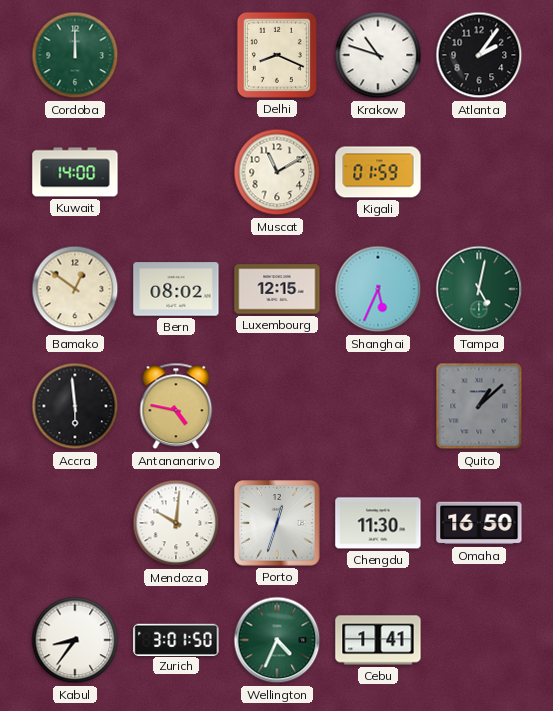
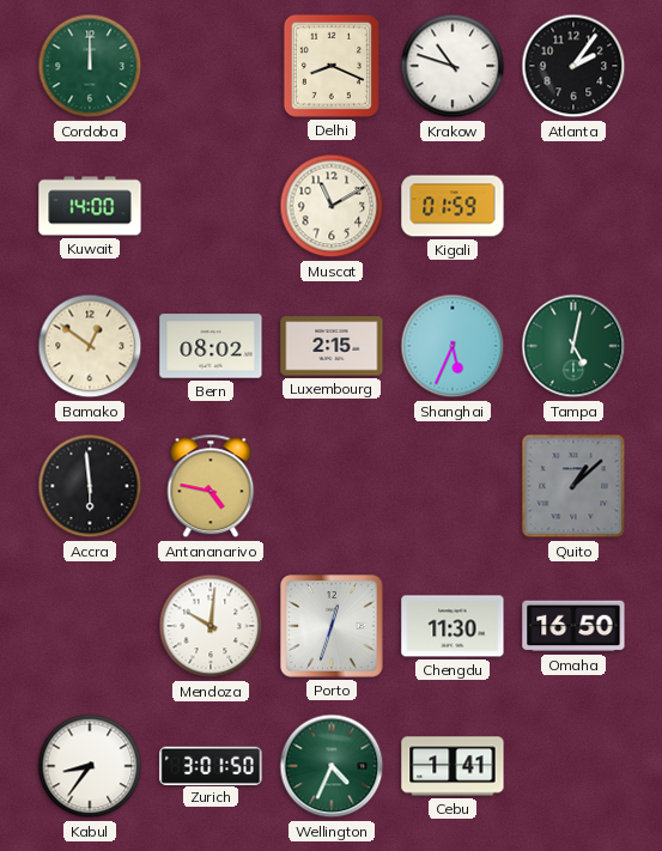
Luxembourg: 12:15 -> 2:15
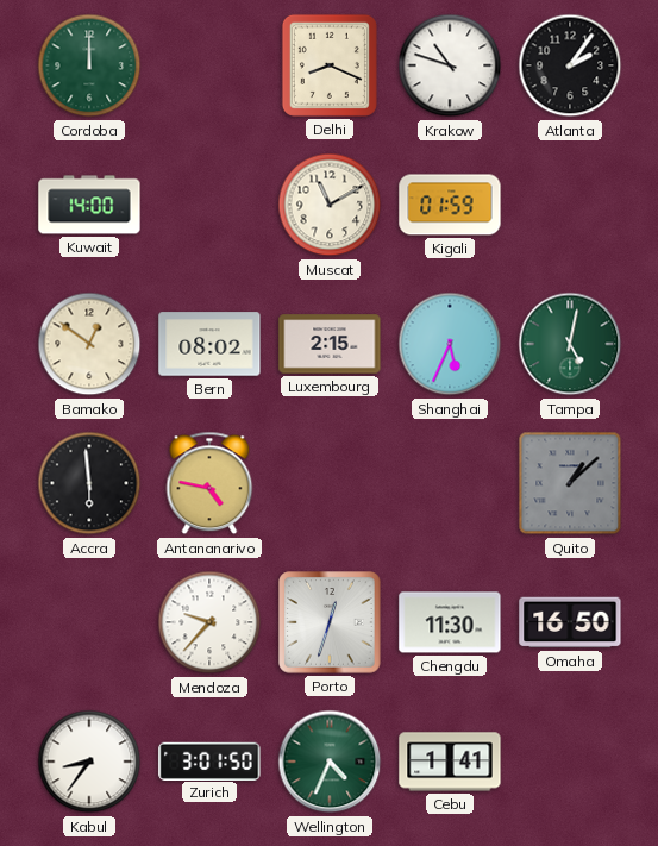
Mendoza: 10:01 -> 9:37
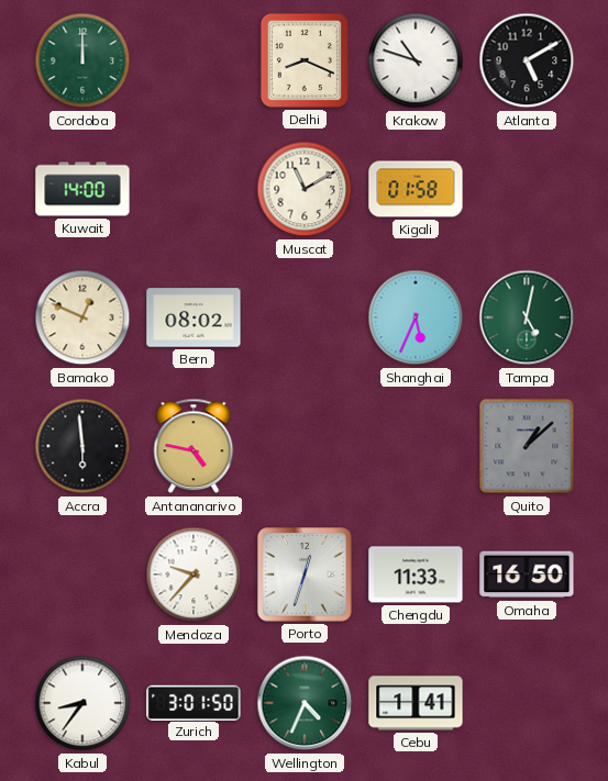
Atlanta: 2:06 -> 5:10
Kigali: 01:59 -> 01:58
Bamako: 12:51 -> 12:49
Luxembourg: 2:15 -> none
Chengdu: 11:30 -> 11:33
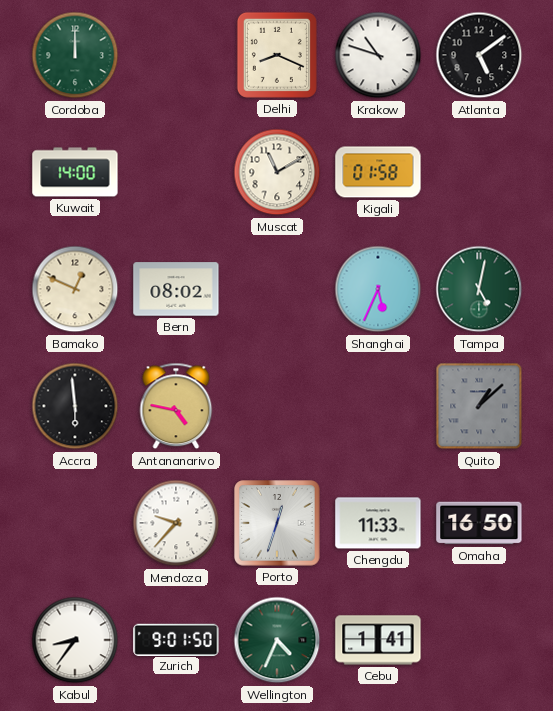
Atlanta: 5:10 -> 5:09
Zurich: 3:01 -> 9:01
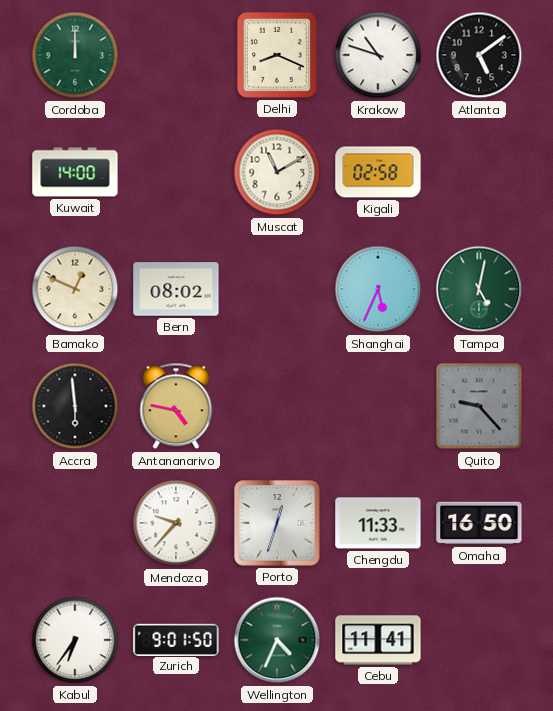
Kigali: 01:58 -> 02:58
Quito: 1:08 -> 9:23
Kabul: 8:36 -> 6:36
Cebu: 1:41 -> 11:41
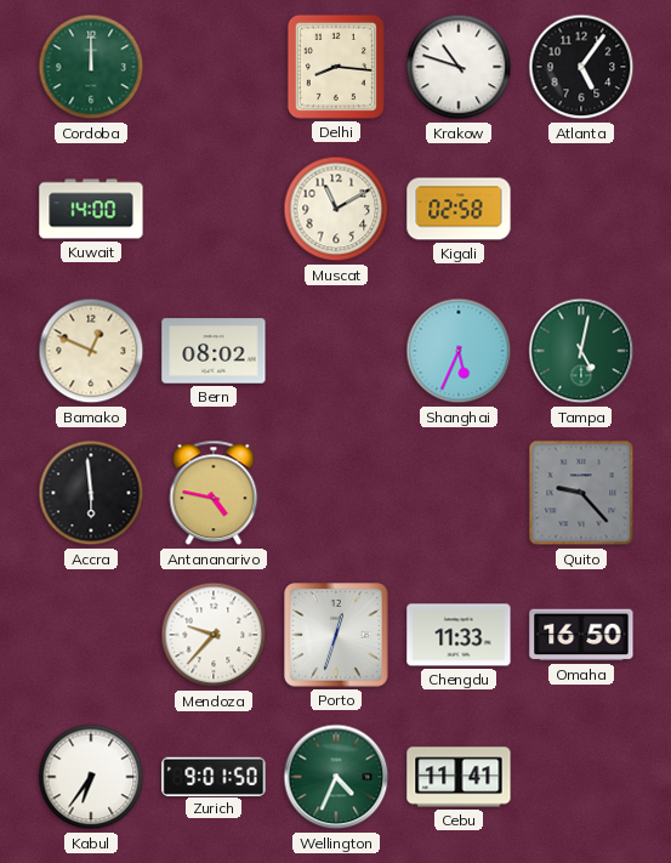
Delhi: 8:19 -> 8:16
Atlanta: 5:09 -> 5:06
